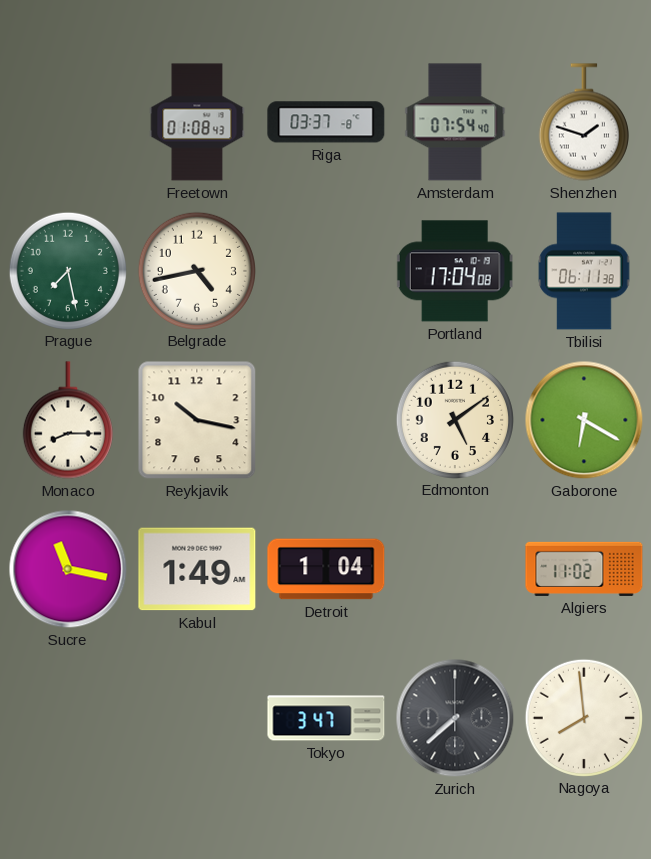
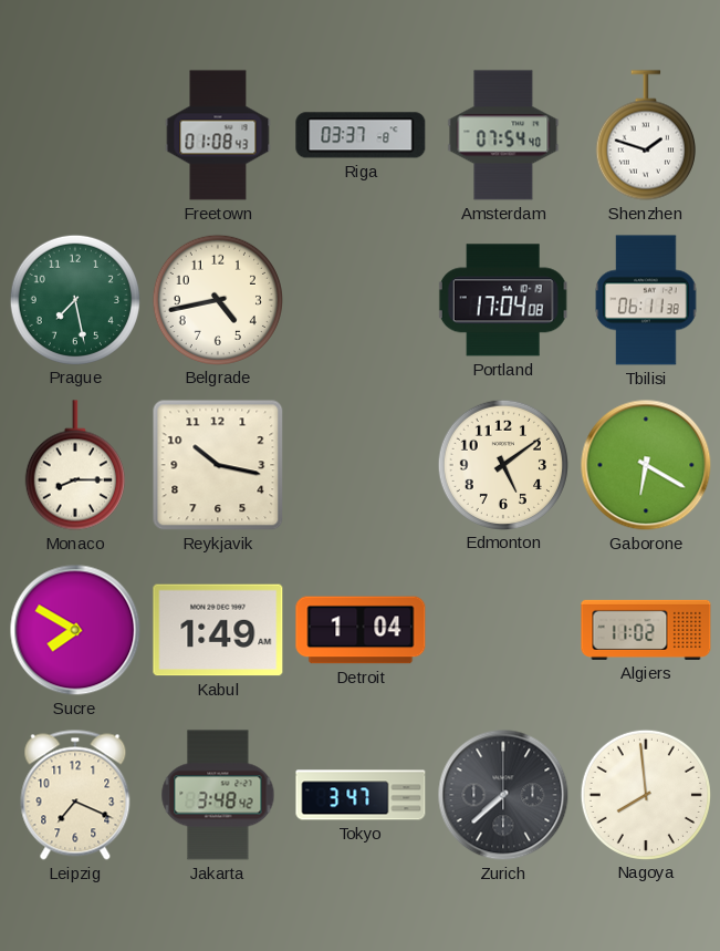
Sucre: 11:17 -> 7:50
Leipzig: none -> 7:19
Jakarta: none -> 3:48
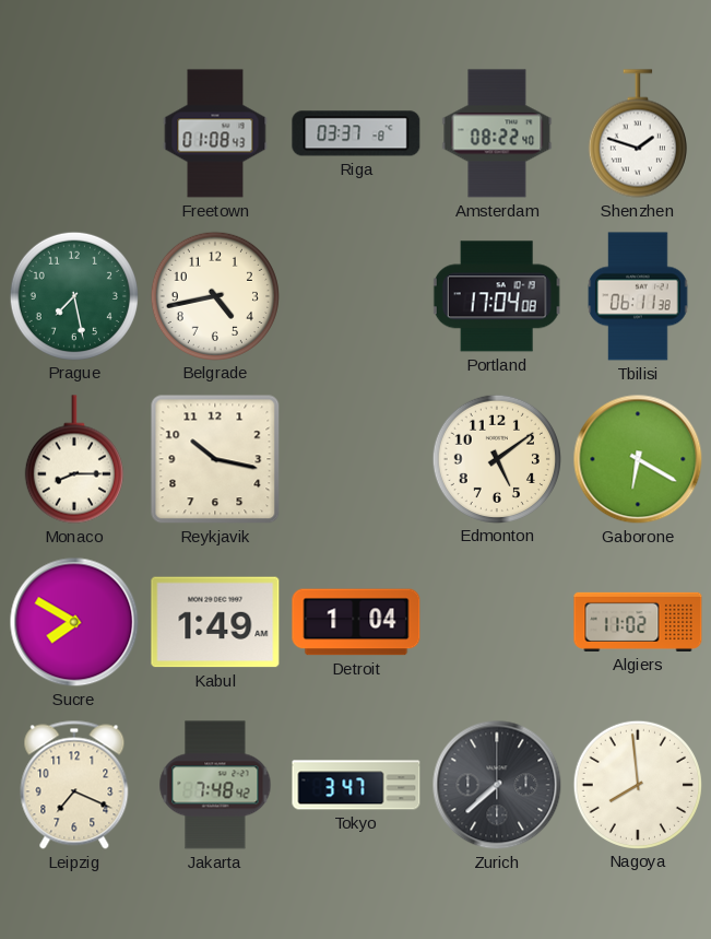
Amsterdam: 07:54 -> 08:22
Jakarta: 3:48 -> 7:48
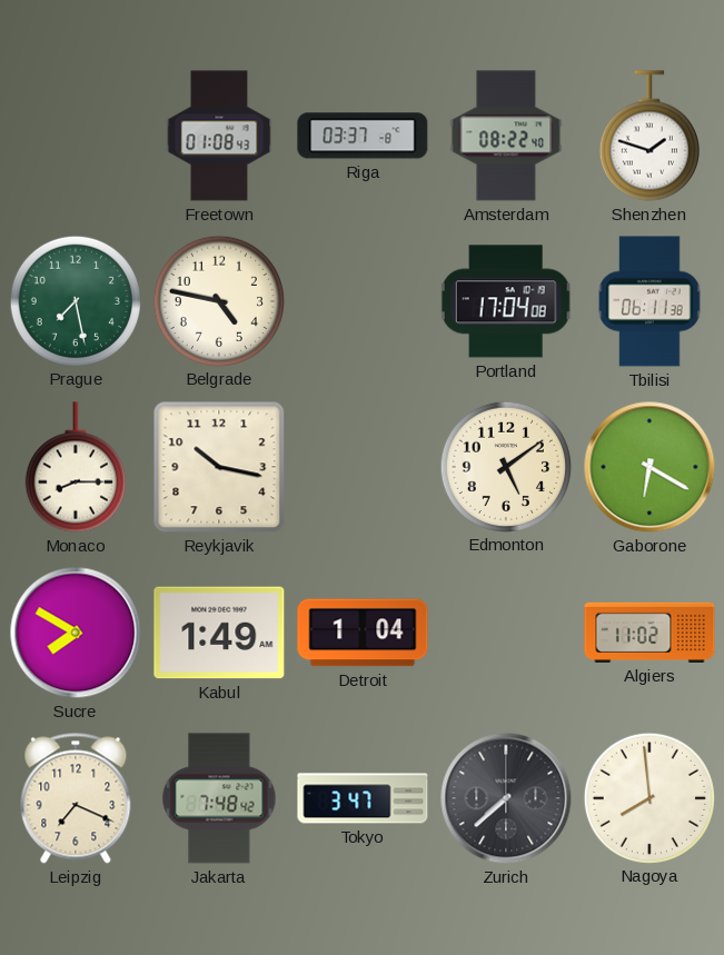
Belgrade: 4:43 -> 4:47
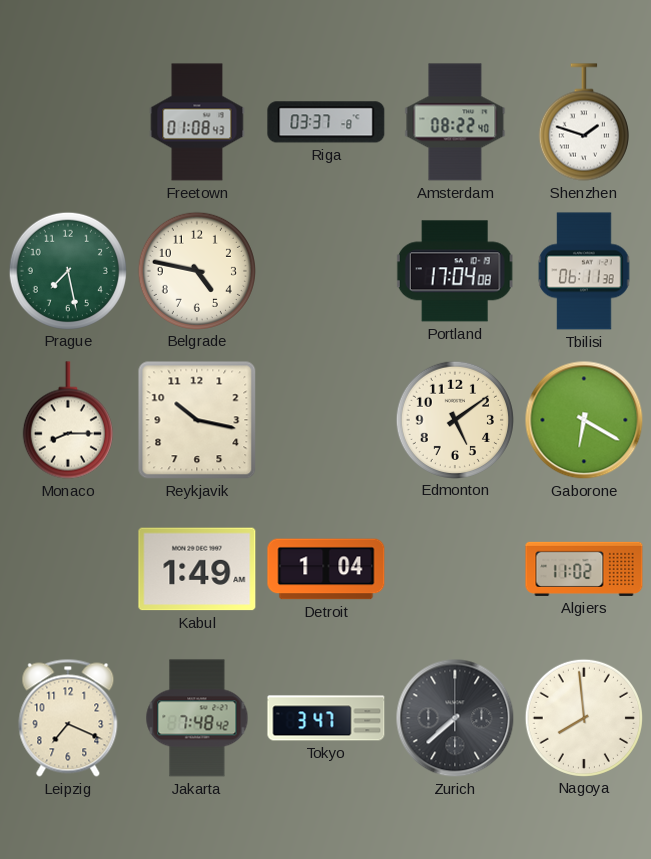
Sucre: 7:50 -> none
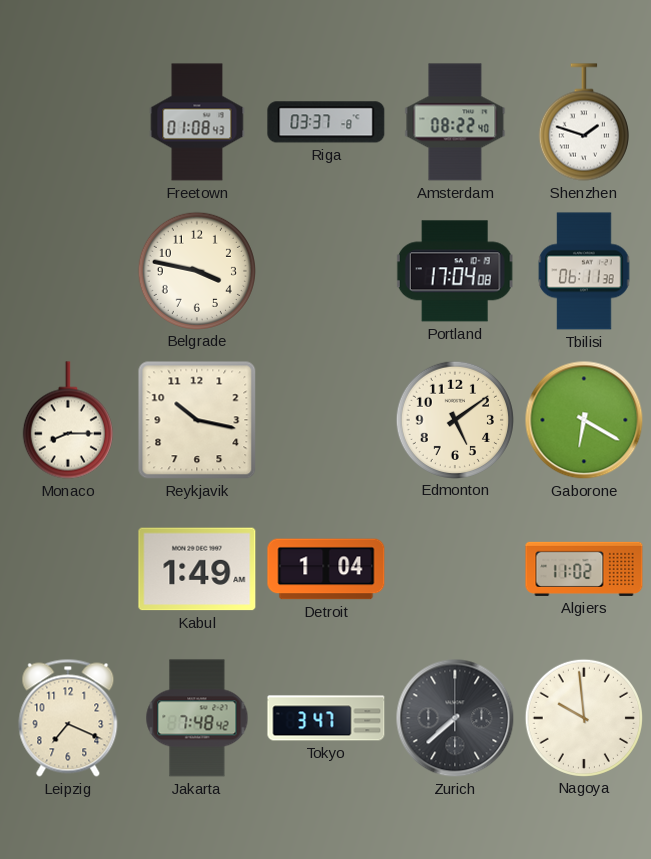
Prague: 7:28 -> none
Belgrade: 4:47 -> 3:47
Nagoya: 7:59 -> 9:59
